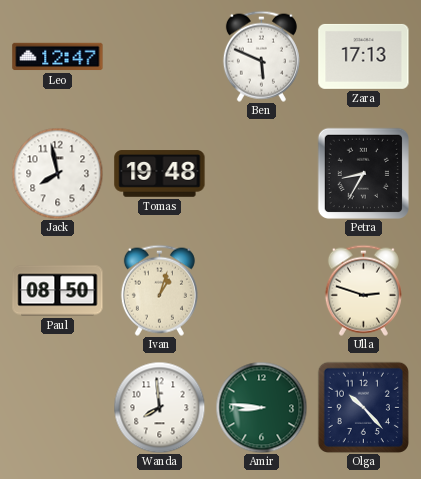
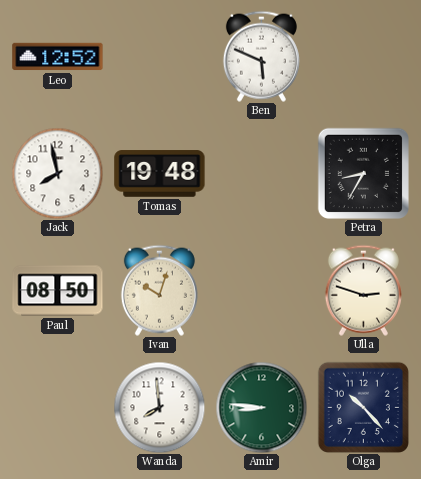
Leo: 12:47 -> 12:52
Zara: 17:13 -> none
Ivan: 1:03 -> 10:03
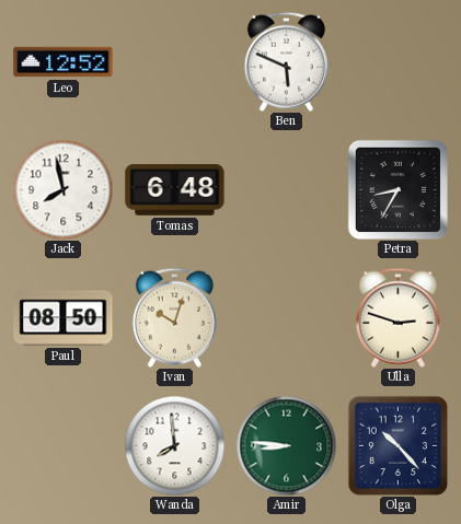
Tomas: 19:48 -> 6:48
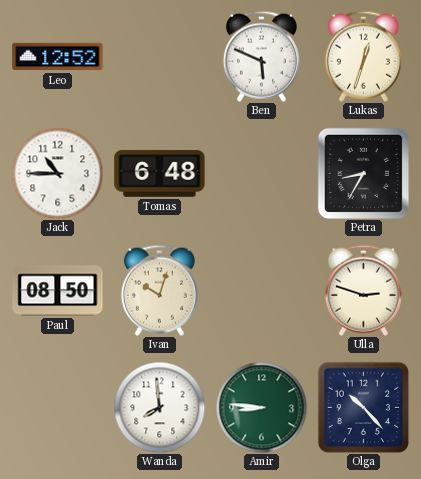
Lukas: none -> 12:33
Jack: 7:58 -> 10:45
